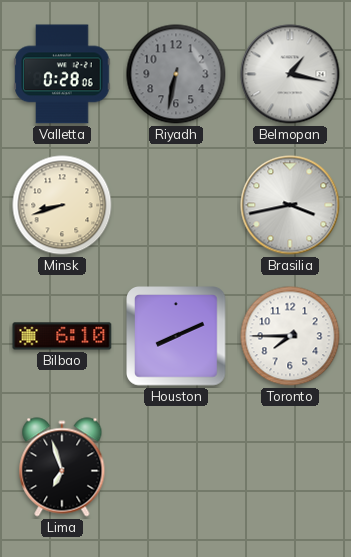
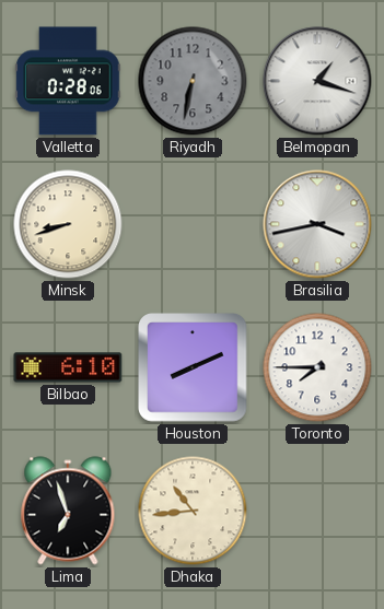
Belmopan: 1:17 -> 1:18
Dhaka: none -> 10:44
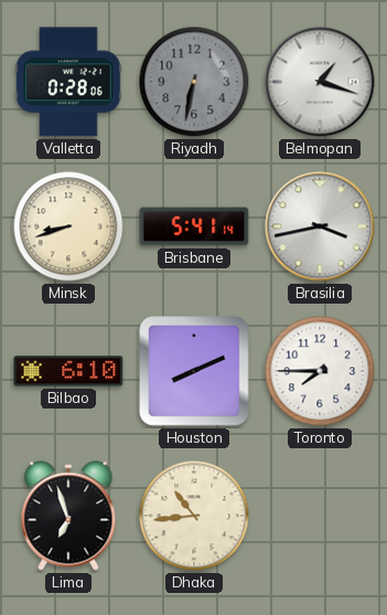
Brisbane: none -> 5:41
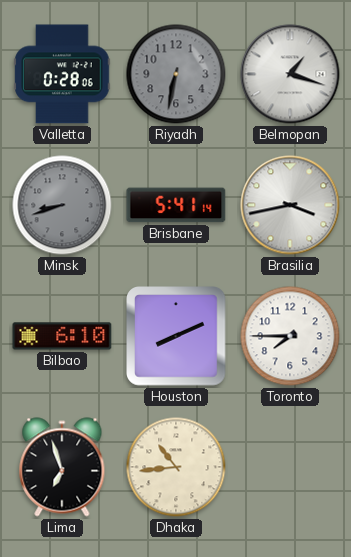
Minsk dial: cream -> grey
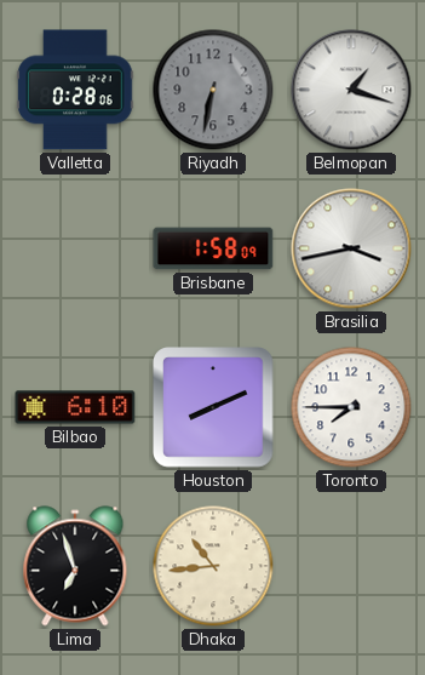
Minsk: 8:42 -> none
Brisbane: 5:41 -> 1:58
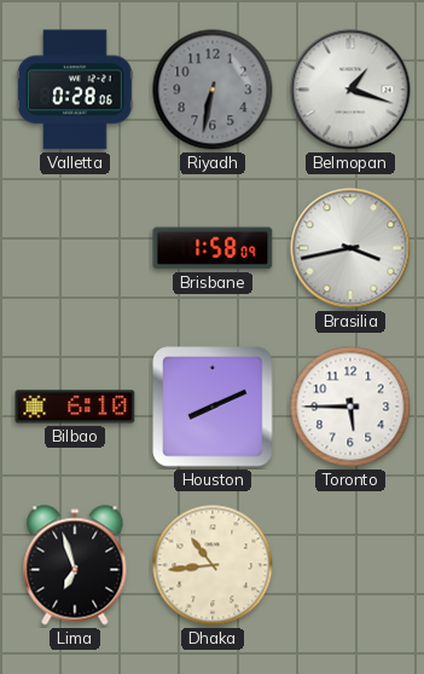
Toronto: 7:45 -> 5:45
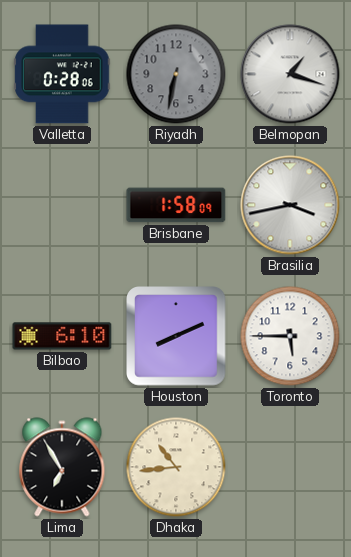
Lima: 6:57 -> 6:55
